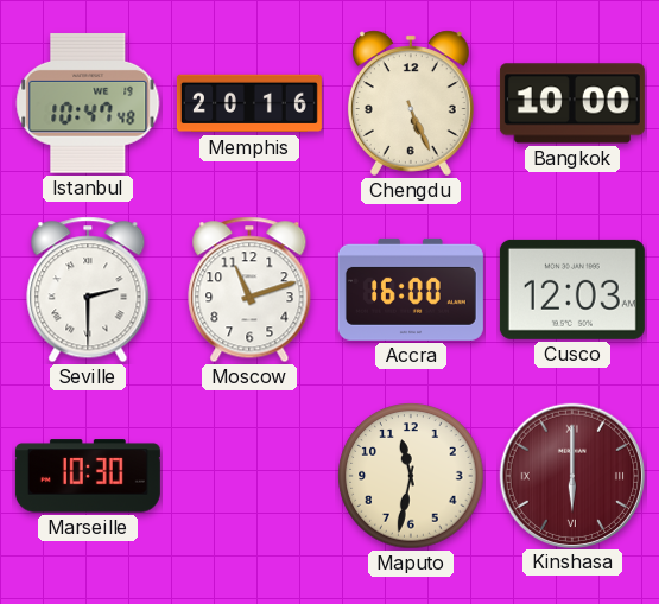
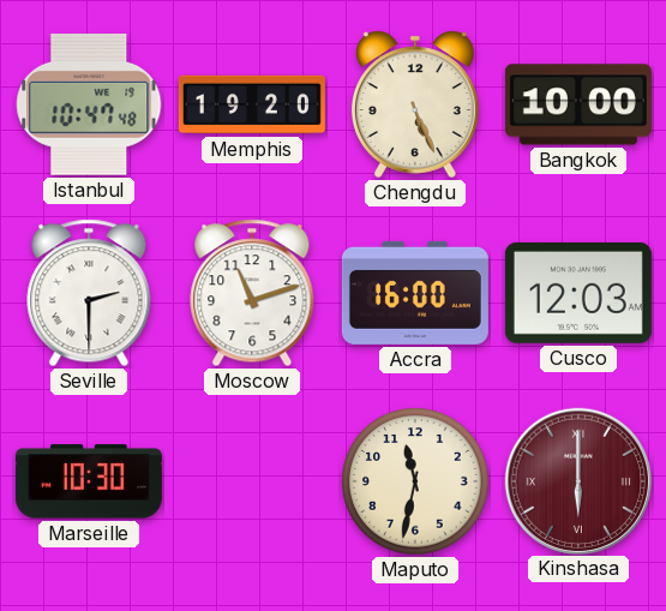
Memphis: 20:16 -> 19:20
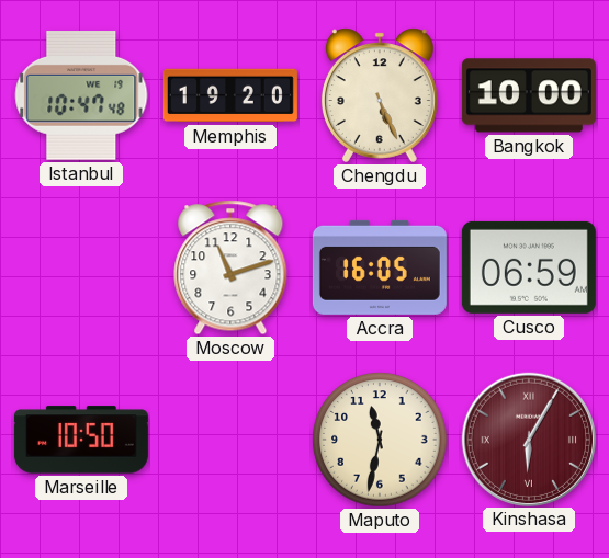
Seville: 2:30 -> none
Accra: 16:00 -> 16:05
Cusco: 12:03 -> 06:59
Marseille: 10:30 -> 10:50
Kinshasa: 6:00 -> 6:05
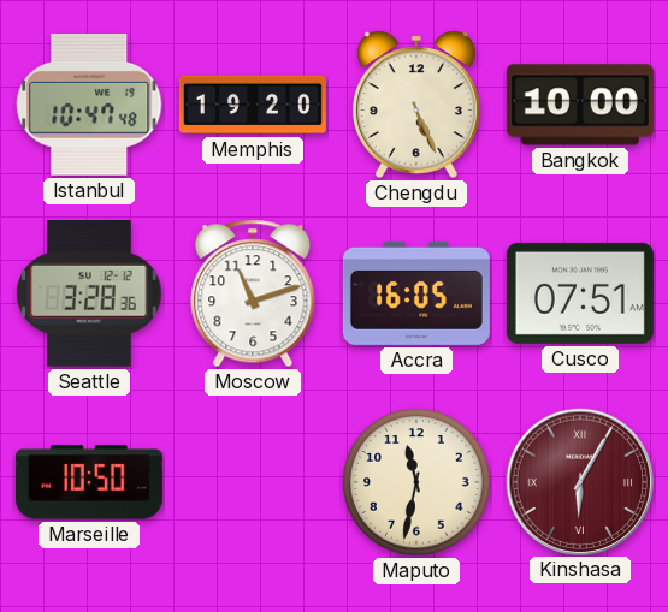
Seattle: none -> 3:28
Cusco: 06:59 -> 07:51
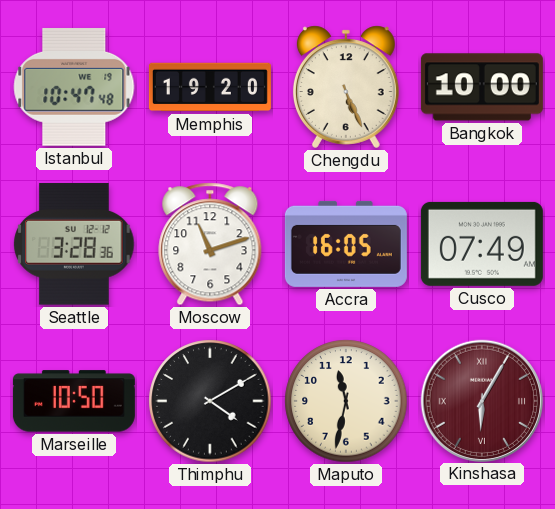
Cusco: 07:51 -> 07:49
Thimphu: none -> 4:10
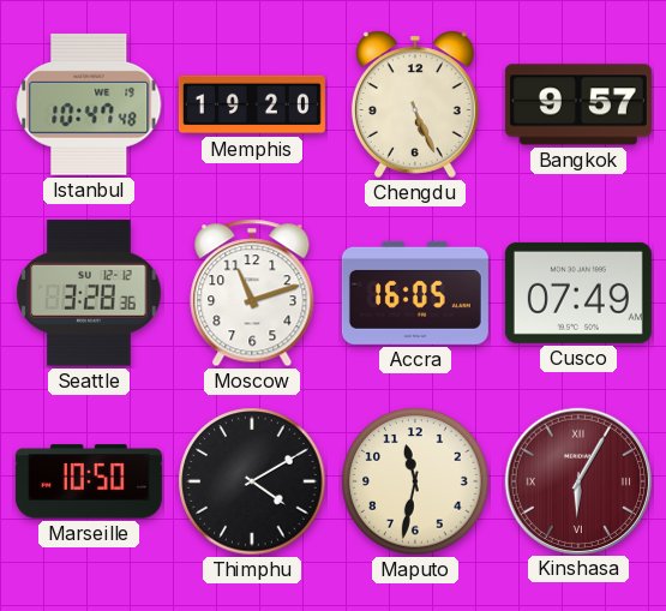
Bangkok: 10:00 -> 9:57
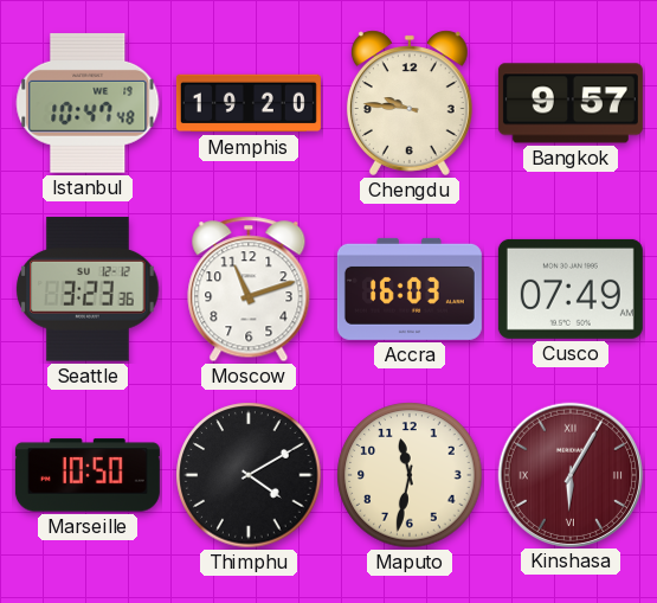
Chengdu: 5:26 -> 9:46
Seattle: 3:28 -> 3:23
Accra: 16:05 -> 16:03
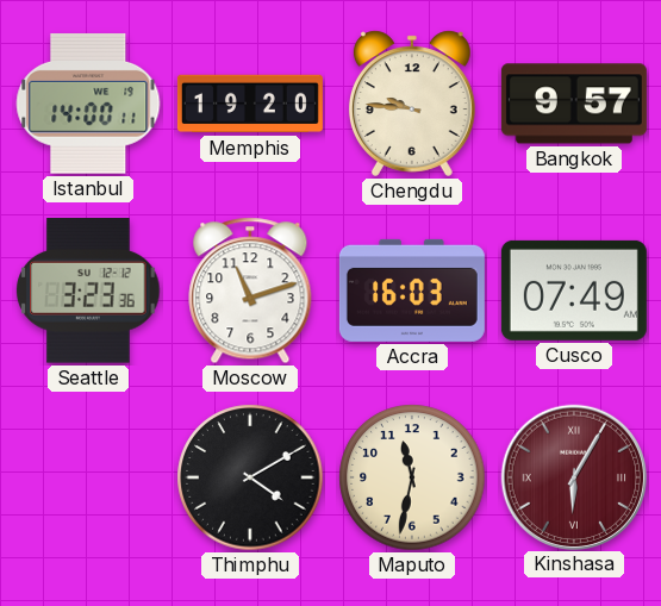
Istanbul: 10:47 -> 14:00
Marseille: 10:50 -> none
